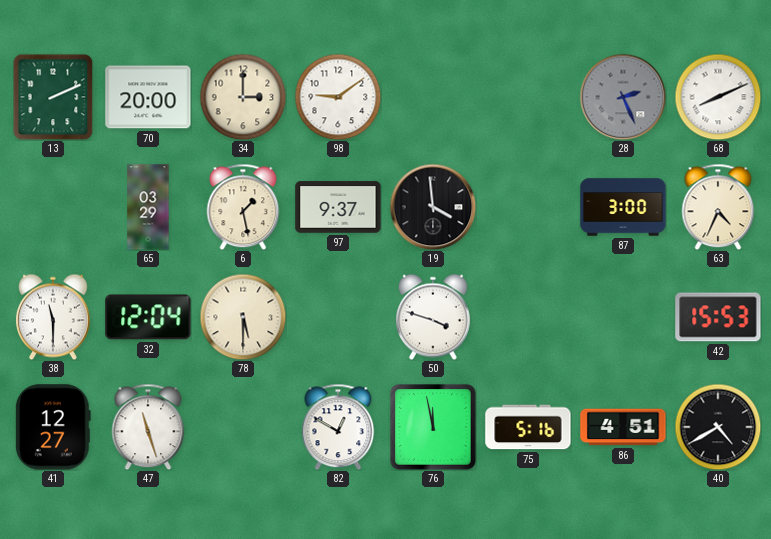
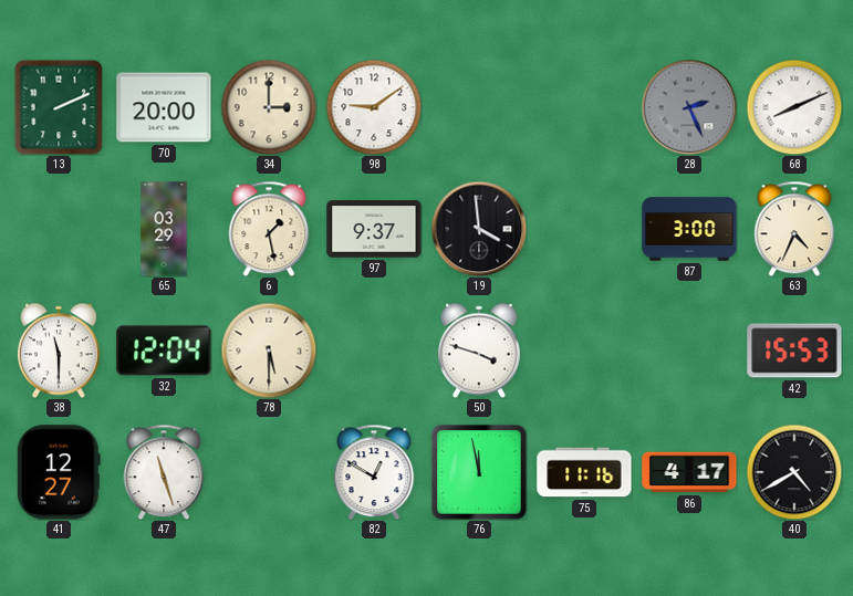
75: 5:16 -> 11:16
86: 4:51 -> 4:17
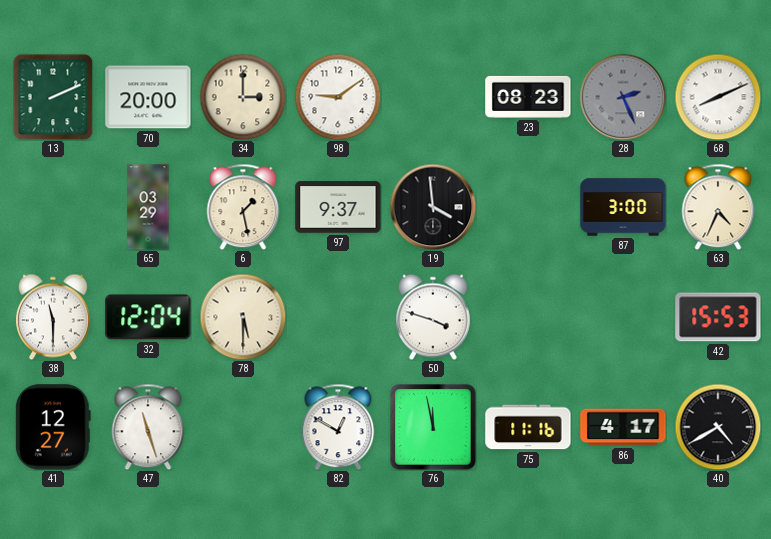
23: none -> 08:23
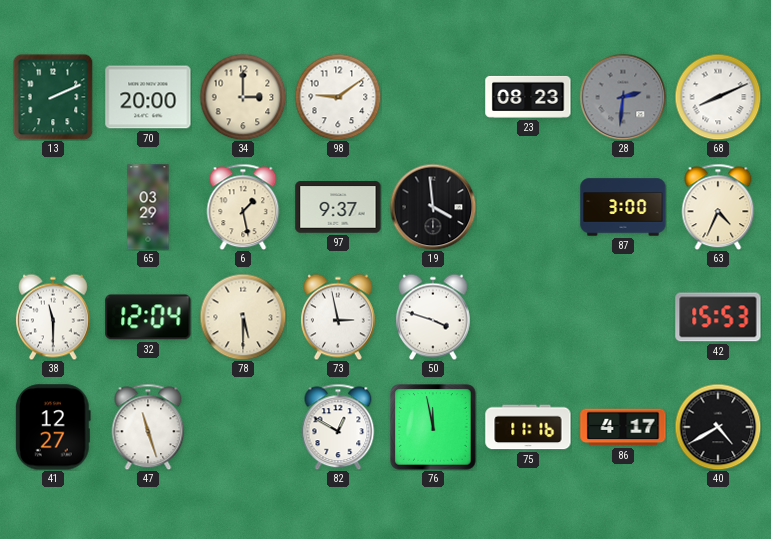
28: 2:26 -> 2:31
73: none -> 2:58
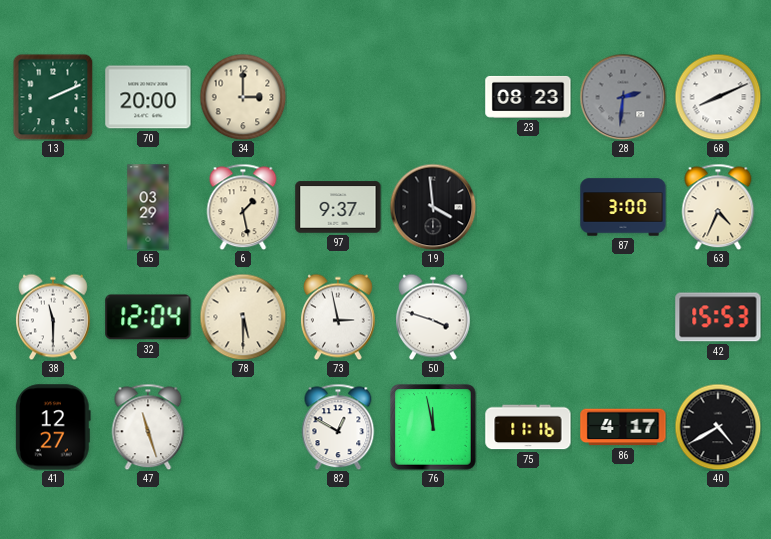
98: 9:09 -> none
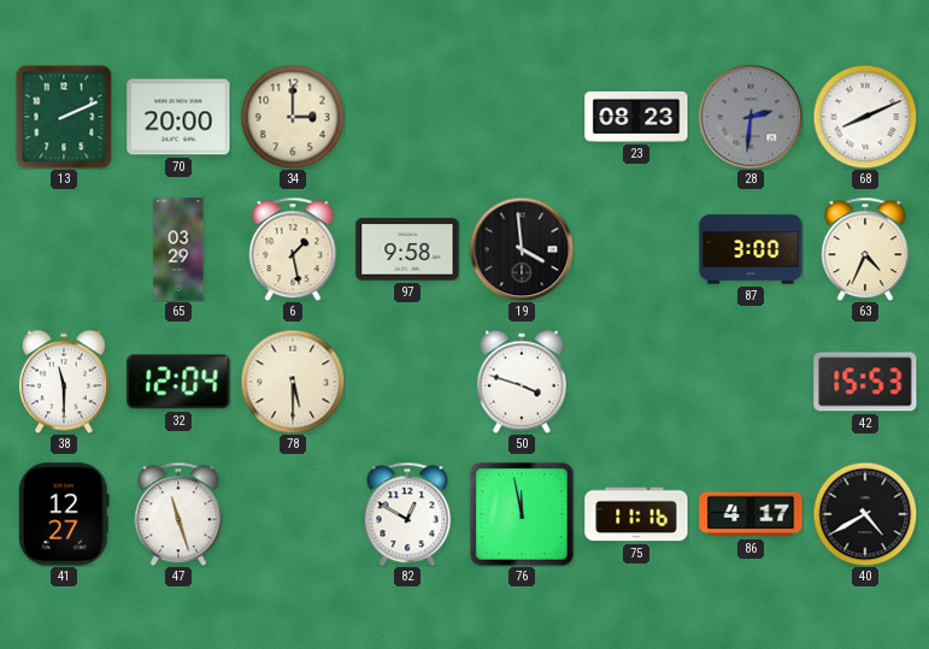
97: 9:37 -> 9:58
73: 2:58 -> none
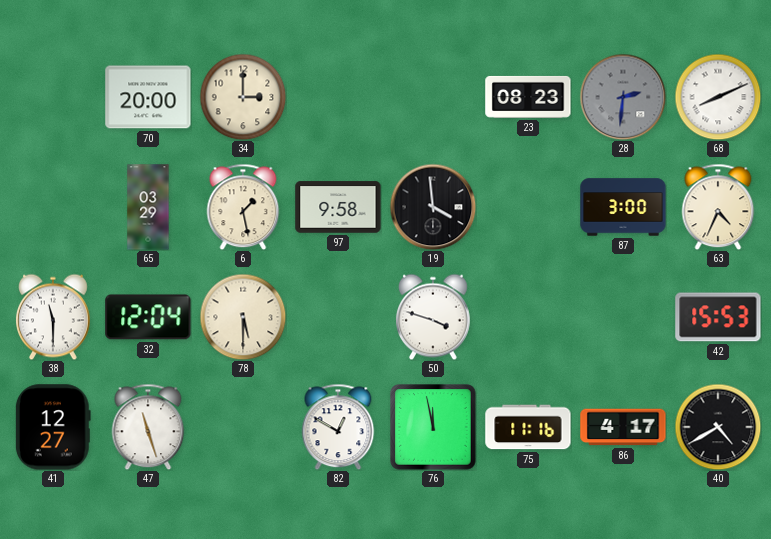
13: 2:11 -> none
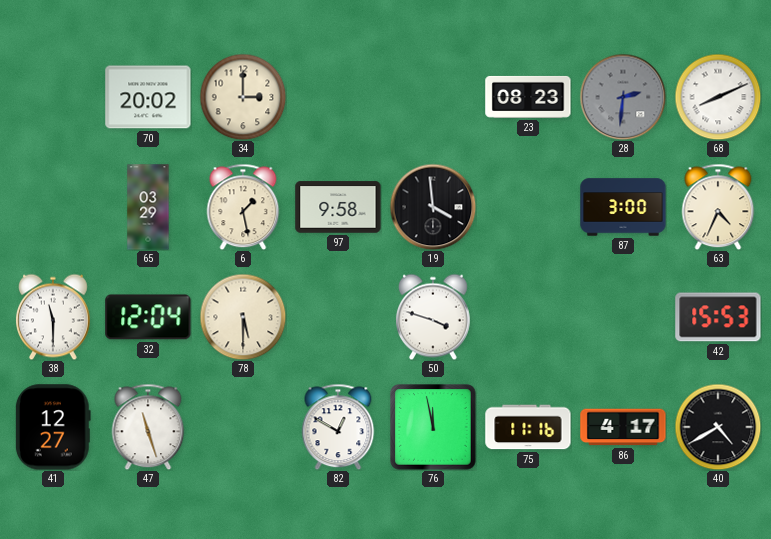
70: 20:00 -> 20:02
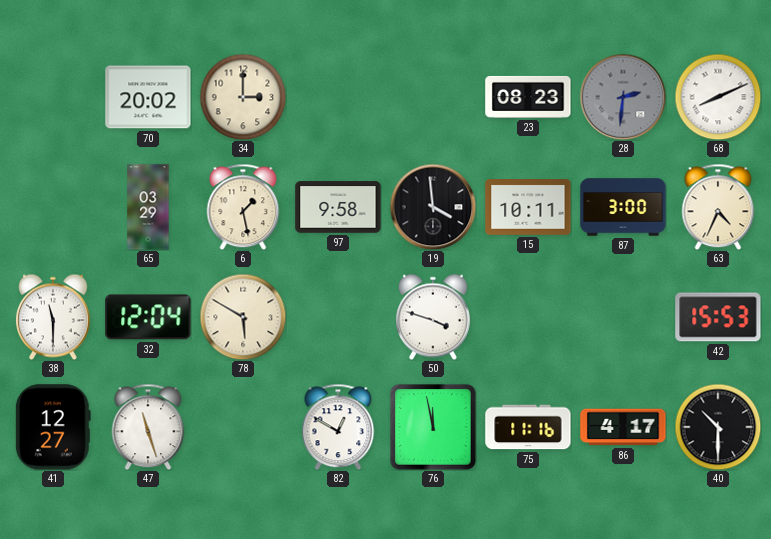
15: none -> 10:11
78: 5:30 -> 5:50
40: 4:40 -> 10:30
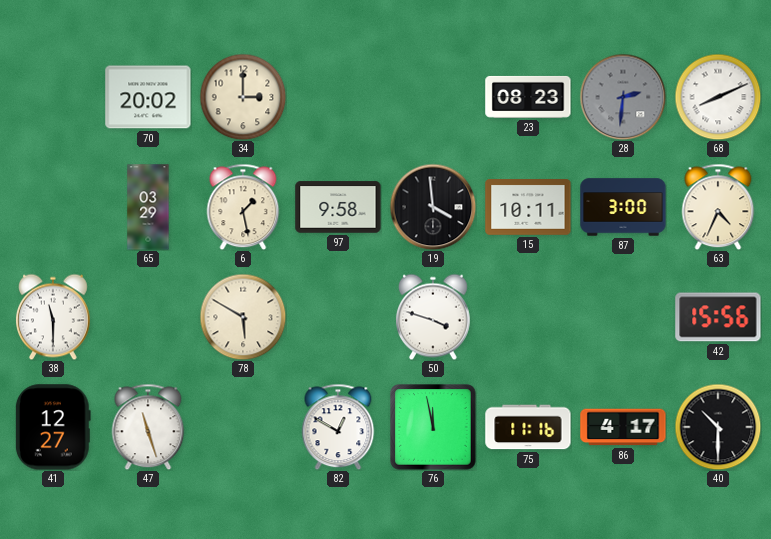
32: 12:04 -> none
42: 15:53 -> 15:56
